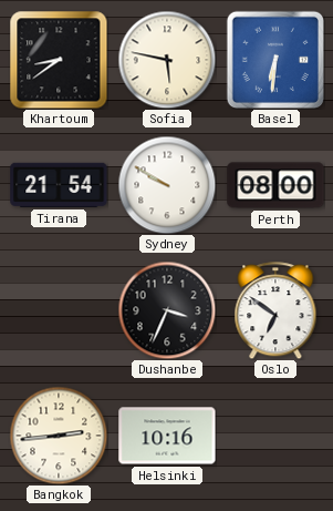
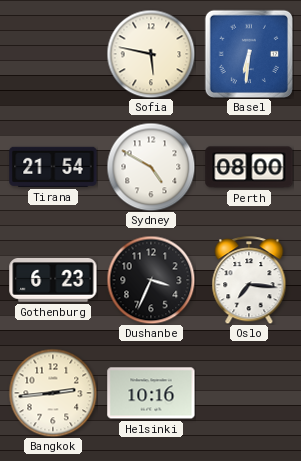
Khartoum: 8:39 -> none
Sydney: 9:50 -> 4:50
Gothenburg: none -> 6:23
Oslo: 6:51 -> 7:16
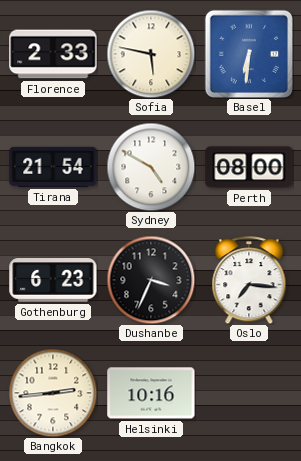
Florence: none -> 2:33
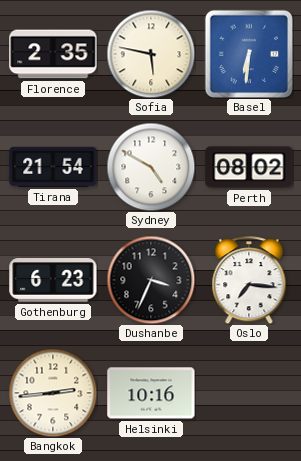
Florence: 2:33 -> 2:35
Perth: 08:00 -> 08:02
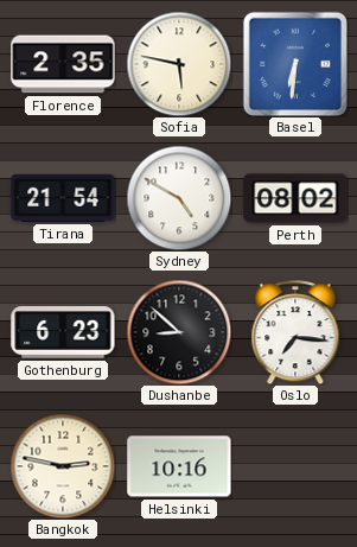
Dushanbe: 3:34 -> 8:52
Bangkok: 2:44 -> 2:47
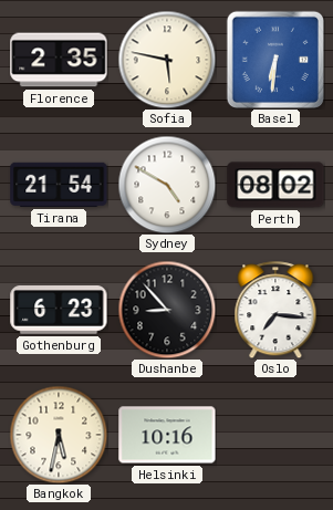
Dushanbe: 8:52 -> 8:53
Bangkok: 2:47 -> 5:32
